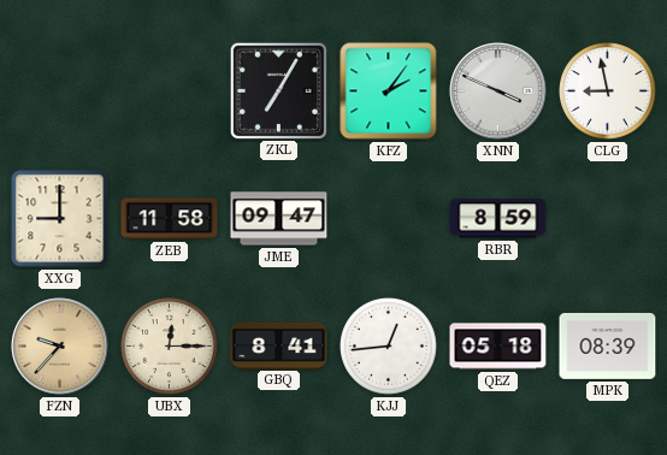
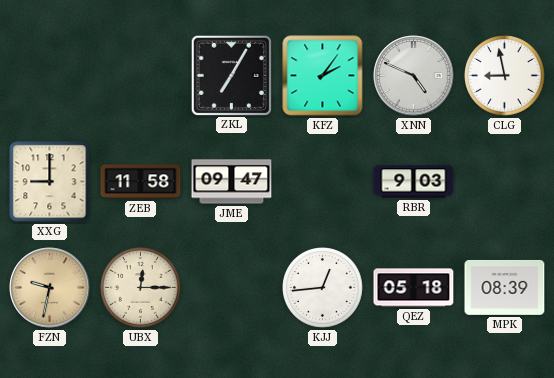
XNN: 3:49 -> 4:49
RBR: 8:59 -> 9:03
FZN: 9:37 -> 9:32
GBQ: 8:41 -> none
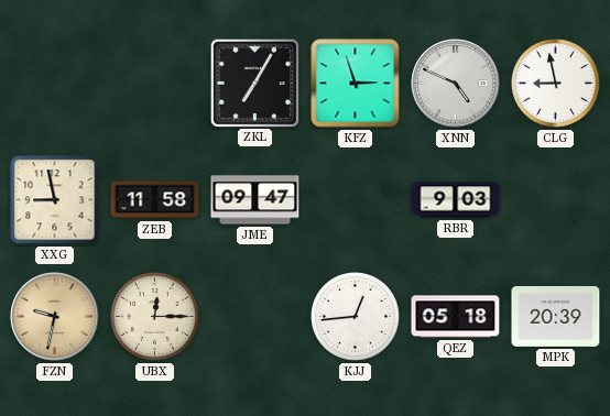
KFZ: 2:06 -> 2:57
XXG: 9:00 -> 8:58
MPK: 08:39 -> 20:39
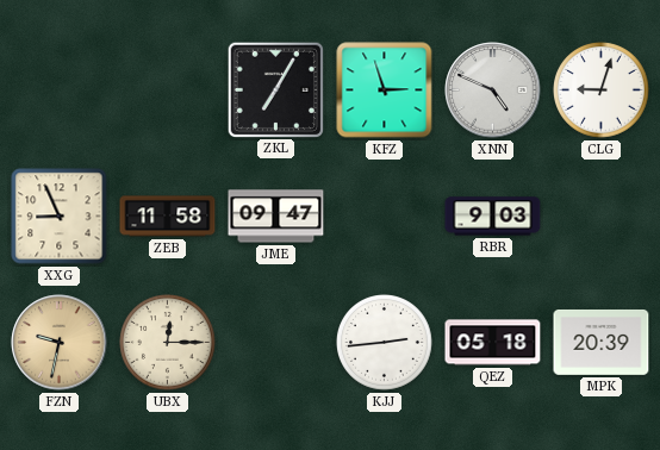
CLG: 8:58 -> 9:03
XXG: 8:58 -> 8:56
KJJ: 12:44 -> 2:44
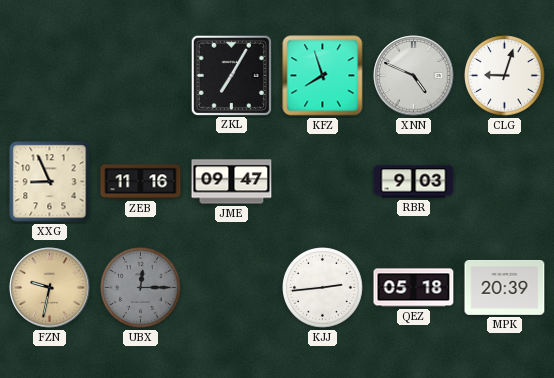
KFZ: 2:57 -> 7:57
ZEB: 11:58 -> 11:16
UBX dial: cream -> grey
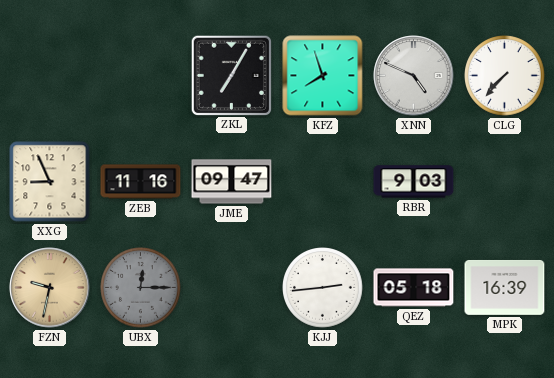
CLG: 9:03 -> 7:37
MPK: 20:39 -> 16:39
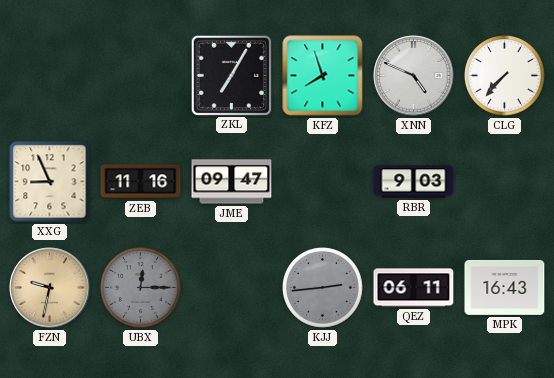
KJJ dial: white -> grey
QEZ: 05:18 -> 06:11
MPK: 16:39 -> 16:43
